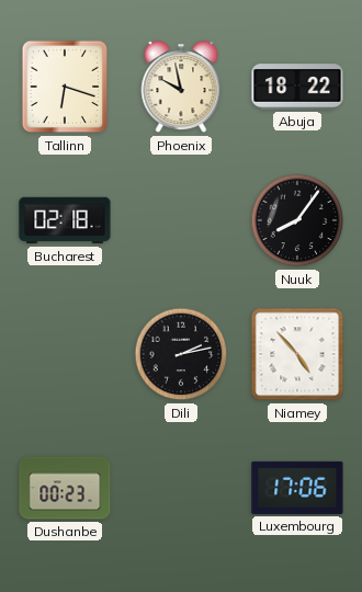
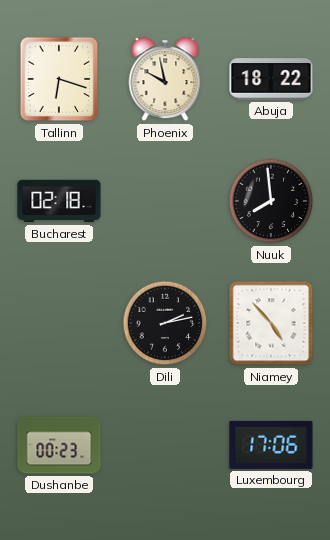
Nuuk: 8:06 -> 7:59
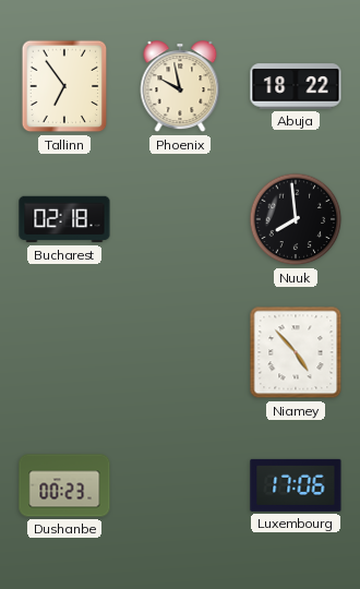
Tallinn: 6:18 -> 6:54
Dili: 2:13 -> none
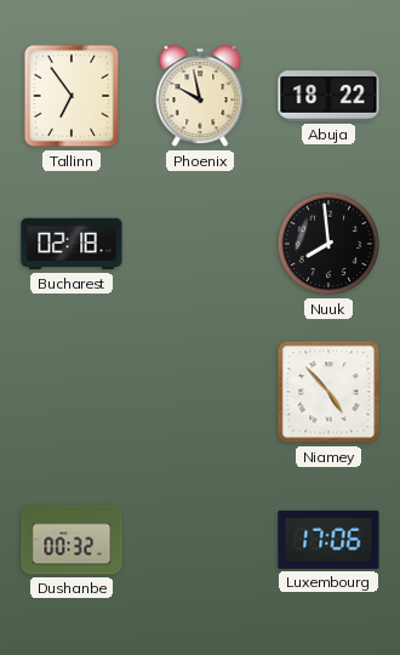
Dushanbe: 00:23 -> 00:32
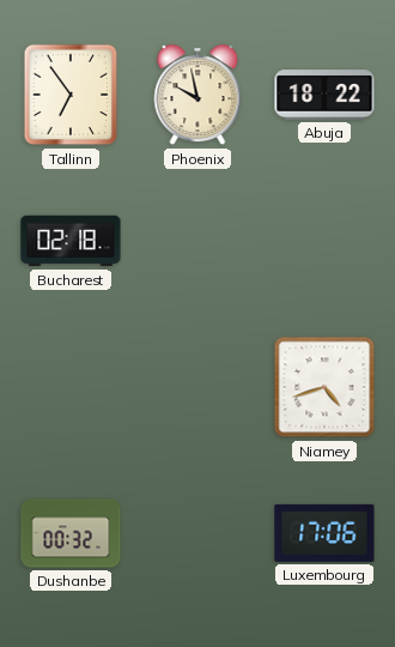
Nuuk: 7:59 -> none
Niamey: 4:53 -> 4:42
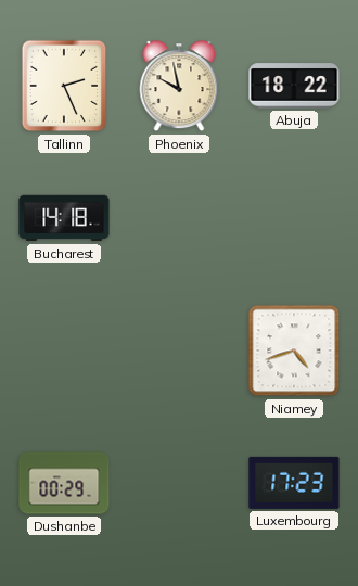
Tallinn: 6:54 -> 2:26
Bucharest: 02:18 -> 14:18
Dushanbe: 00:32 -> 00:29
Luxembourg: 17:06 -> 17:23
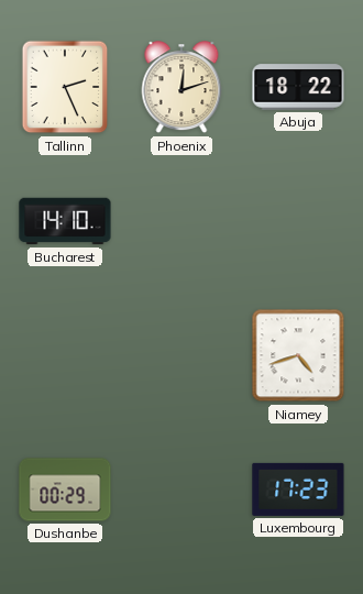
Phoenix: 9:58 -> 12:12
Bucharest: 14:18 -> 14:10
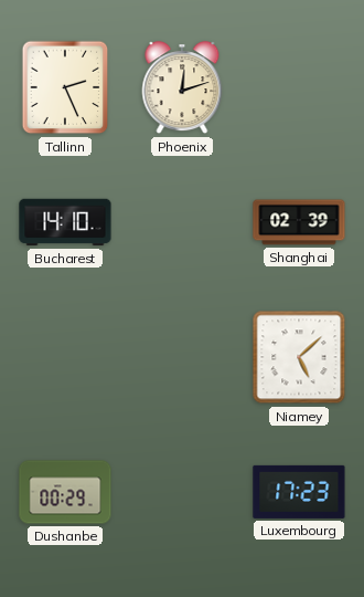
Abuja: 18:22 -> none
Shanghai: none -> 02:39
Niamey: 4:42 -> 5:08
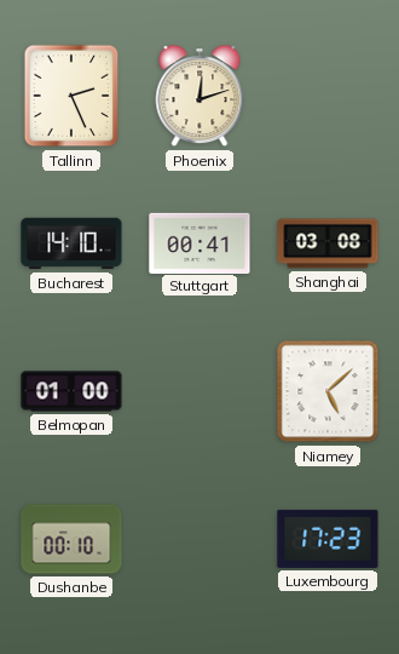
Stuttgart: none -> 00:41
Shanghai: 02:39 -> 03:08
Belmopan: none -> 01:00
Dushanbe: 00:29 -> 00:10
